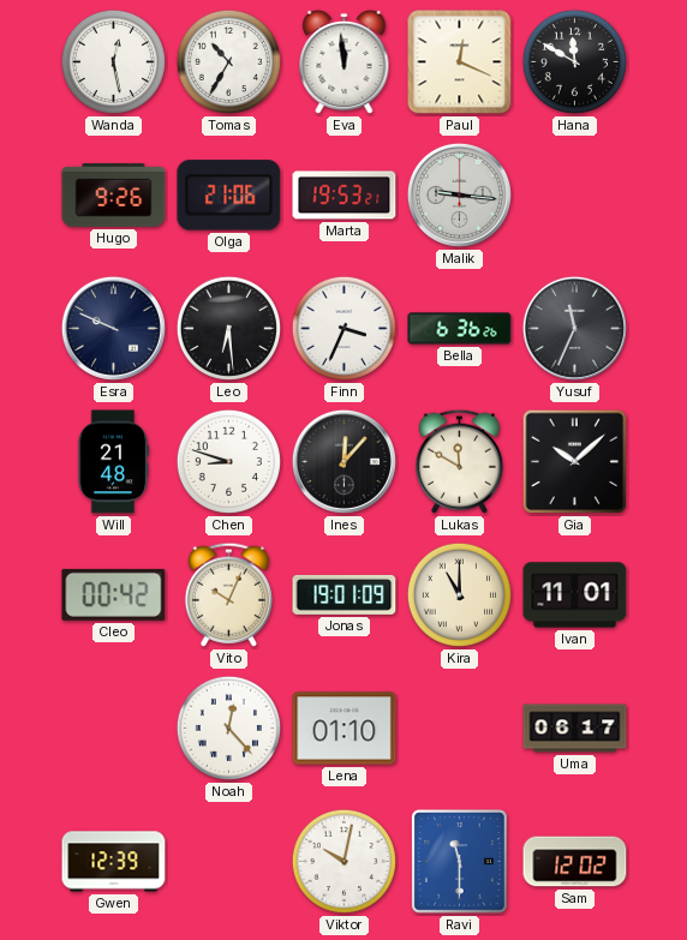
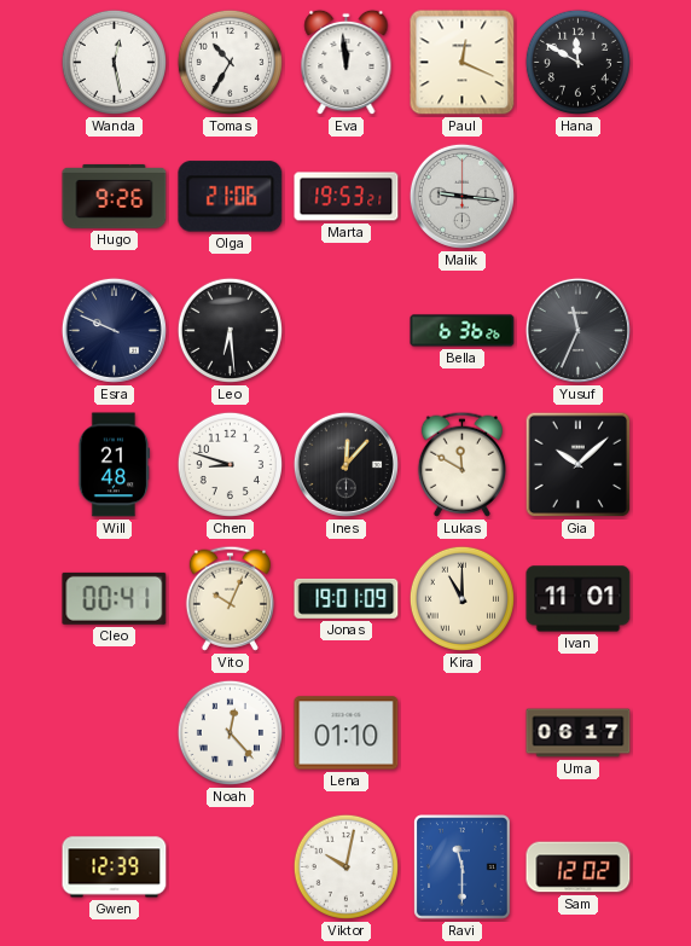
Finn: 3:34 -> none
Cleo: 00:42 -> 00:41
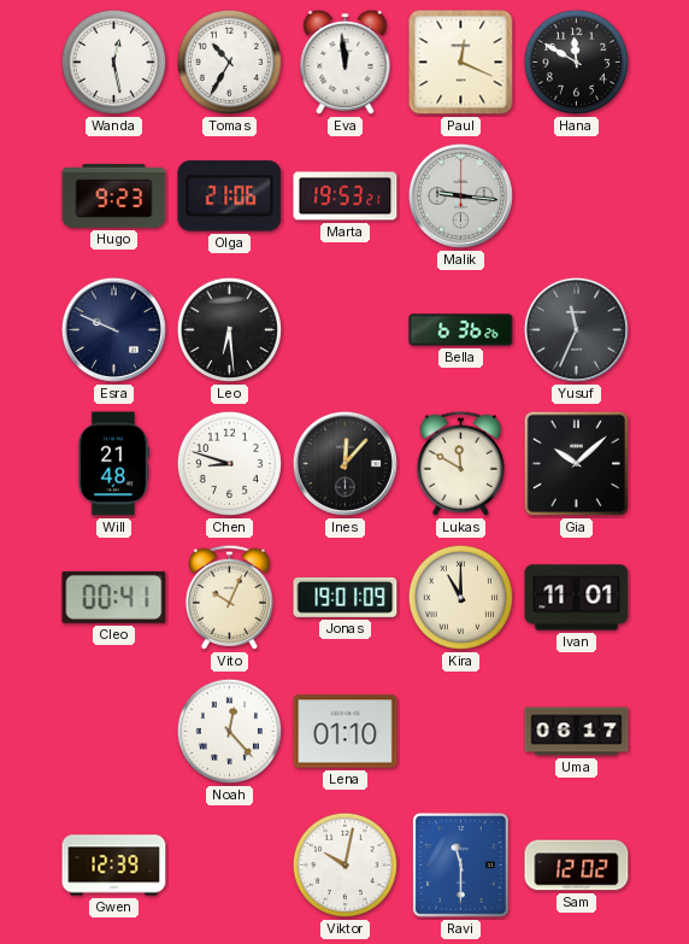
Hugo: 9:26 -> 9:23
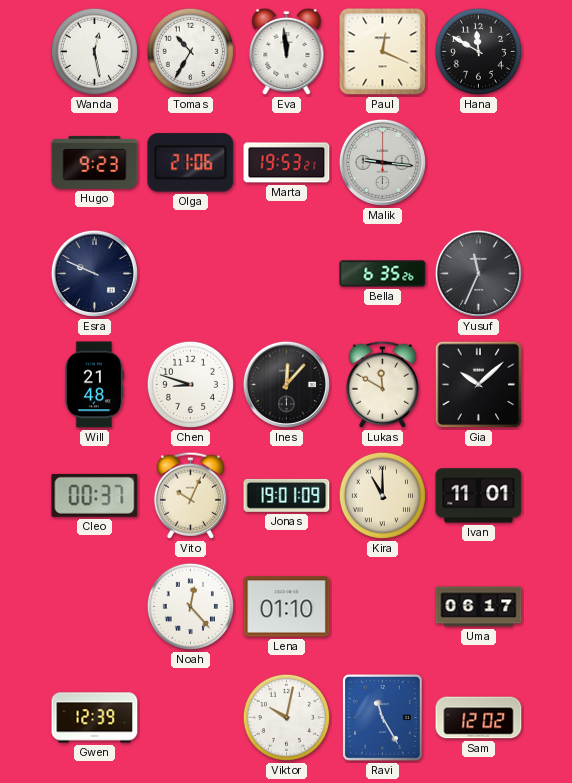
Leo: 6:29 -> none
Bella: 6:36 -> 6:35
Cleo: 00:41 -> 00:37
Ravi: 11:30 -> 11:25
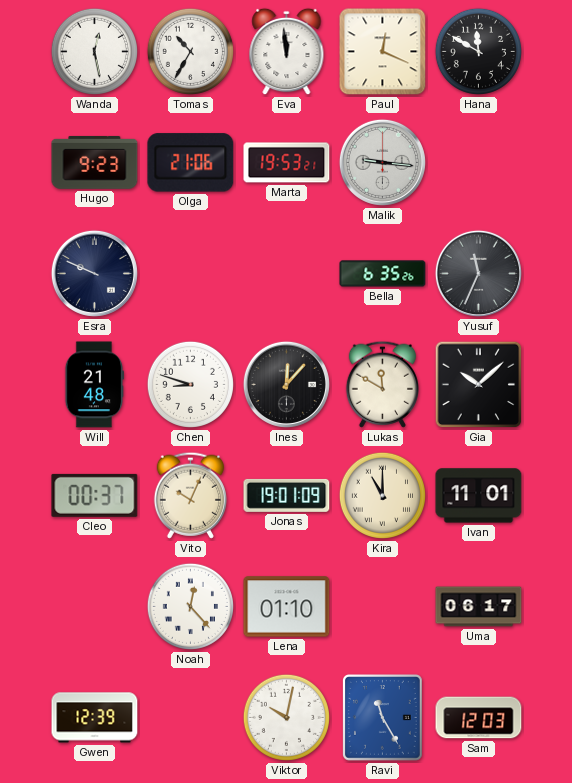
Sam: 12:02 -> 12:03
